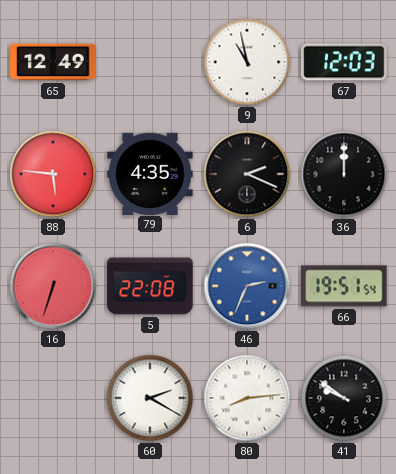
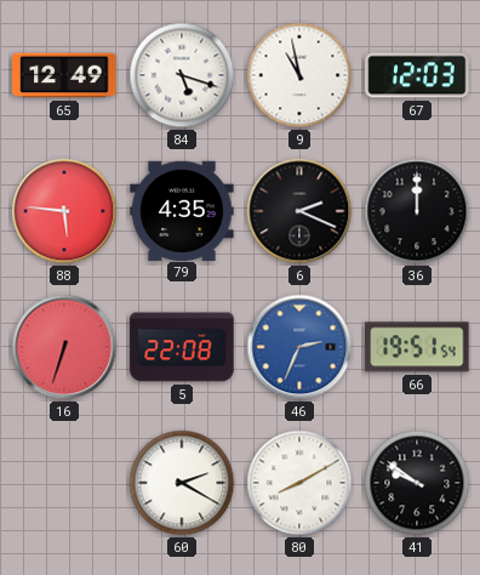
84: none -> 5:18
80: 8:14 -> 8:10
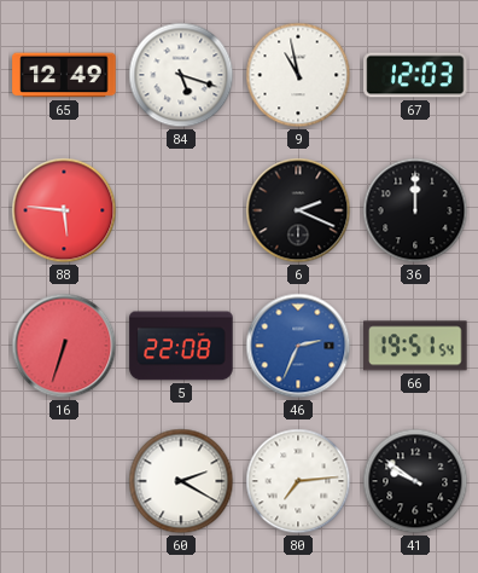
79: 4:35 -> none
80: 8:10 -> 7:14
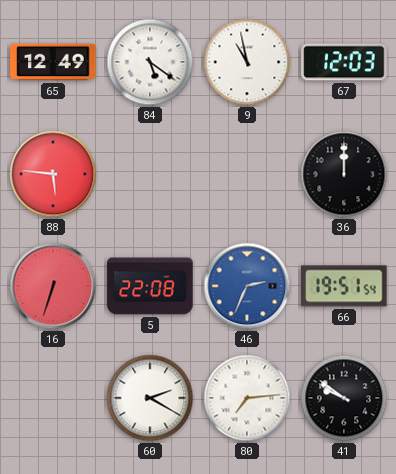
84: 5:18 -> 5:21
6: 2:19 -> none
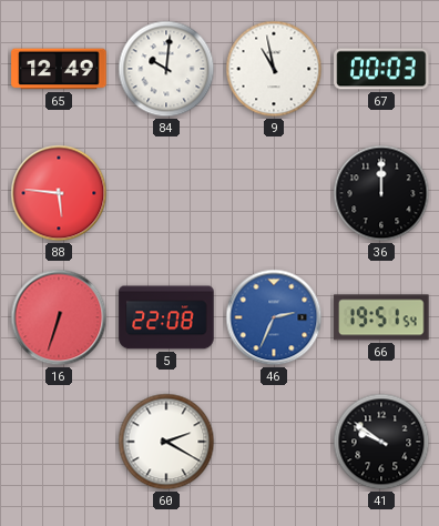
84: 5:21 -> 10:01
67: 12:03 -> 00:03
80: 7:14 -> none
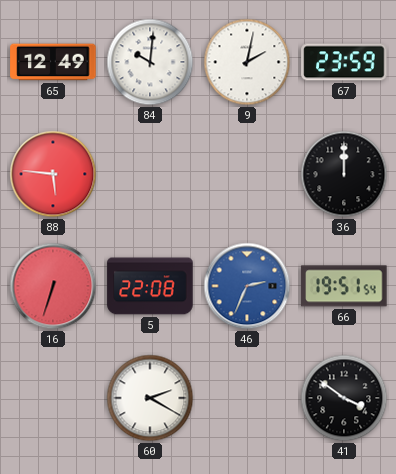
9: 10:58 -> 2:02
67: 00:03 -> 23:59
41: 9:51 -> 3:51
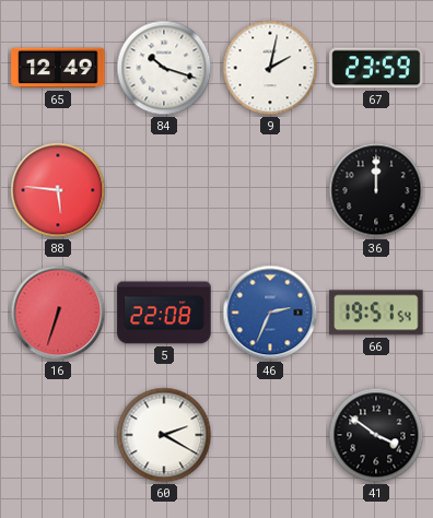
84: 10:01 -> 10:18
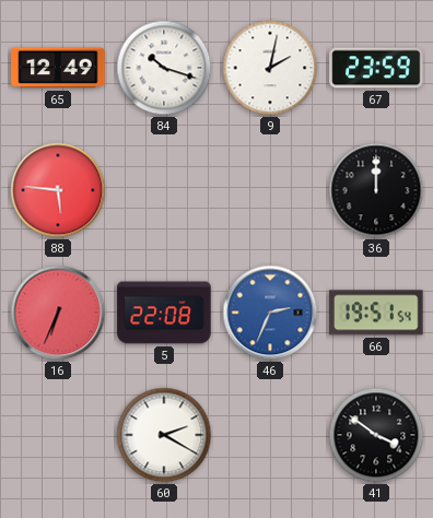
16: 6:33 -> 6:34
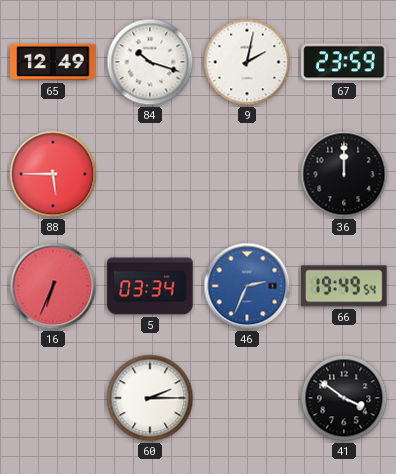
88: 5:46 -> 5:45
5: 22:08 -> 03:34
66: 19:51 -> 19:49
60: 2:20 -> 2:15
